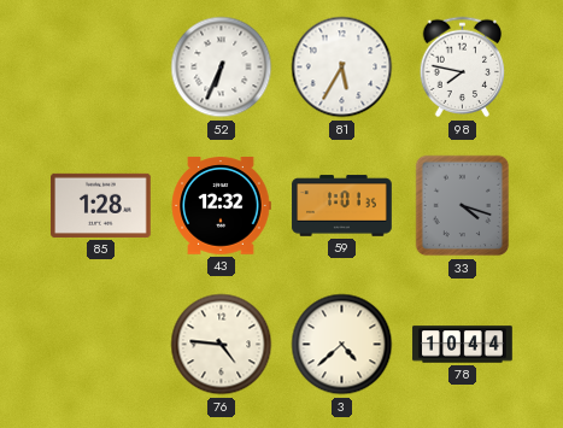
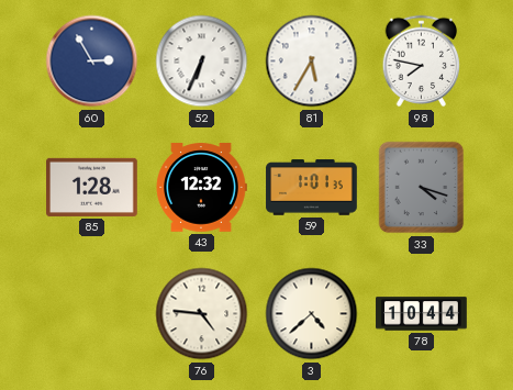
60: none -> 2:55
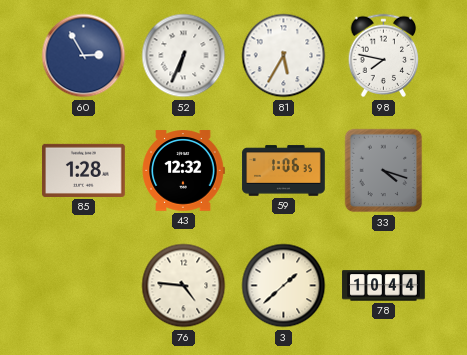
59: 1:01 -> 1:06
3: 4:38 -> 1:38
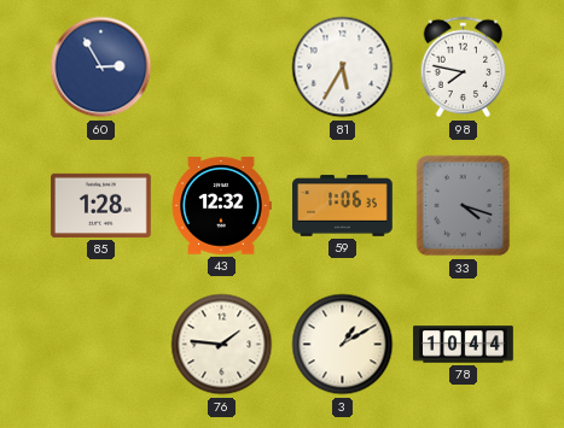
52: 6:34 -> none
76: 4:46 -> 1:46
3: 1:38 -> 1:10
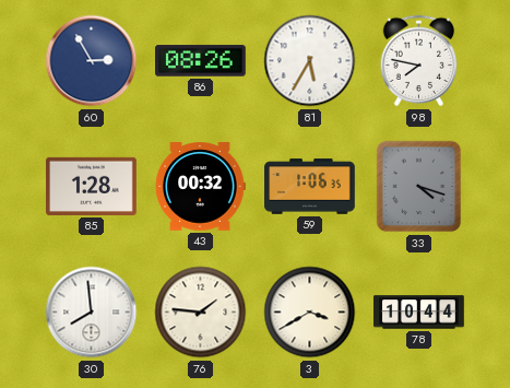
86: none -> 08:26
43: 12:32 -> 00:32
30: none -> 7:59
3: 1:10 -> 3:40
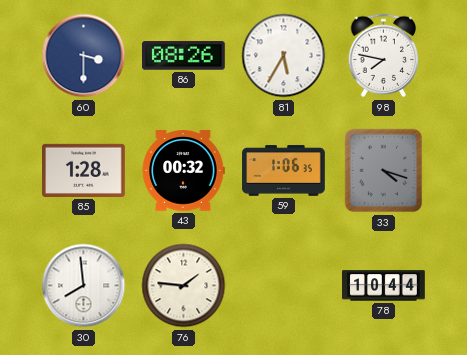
60: 2:55 -> 3:30
3: 3:40 -> none
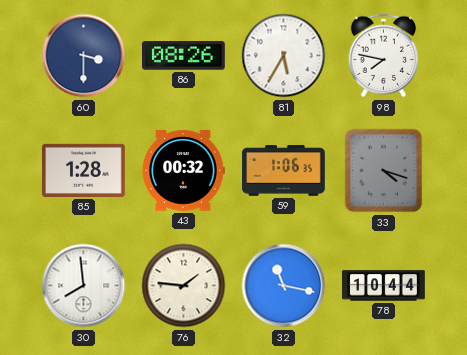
32: none -> 11:17
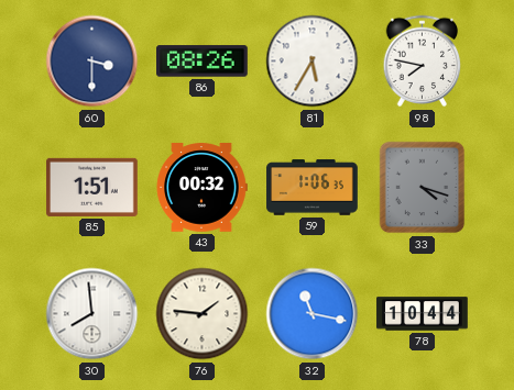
85: 1:28 -> 1:51
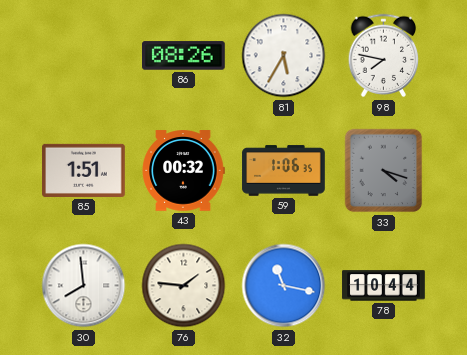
60: 3:30 -> none
